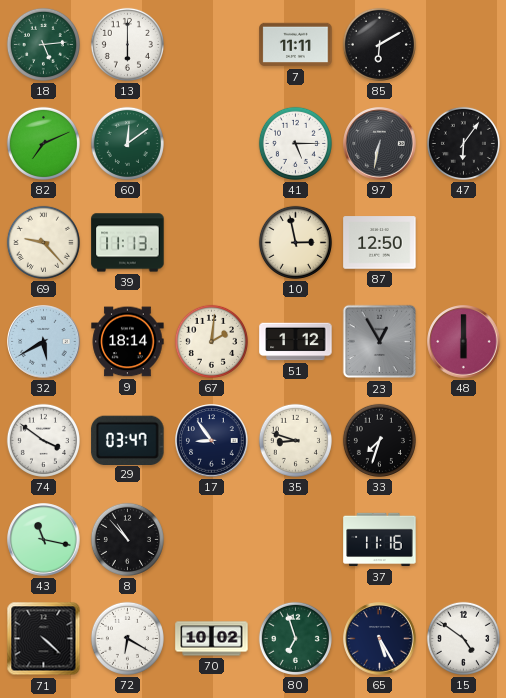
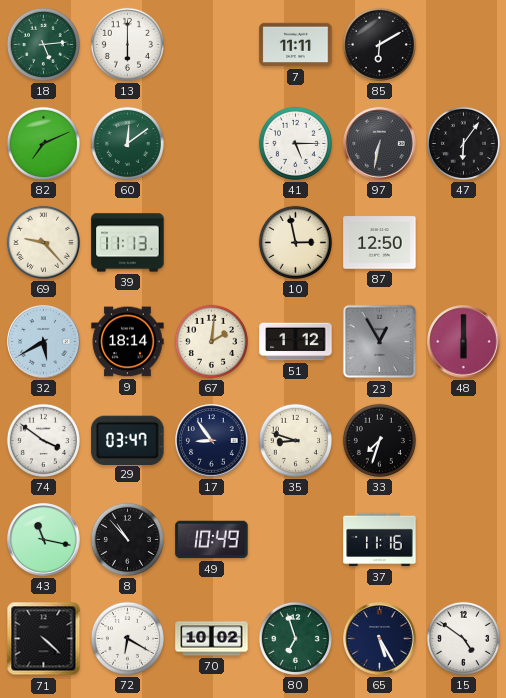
49: none -> 10:49
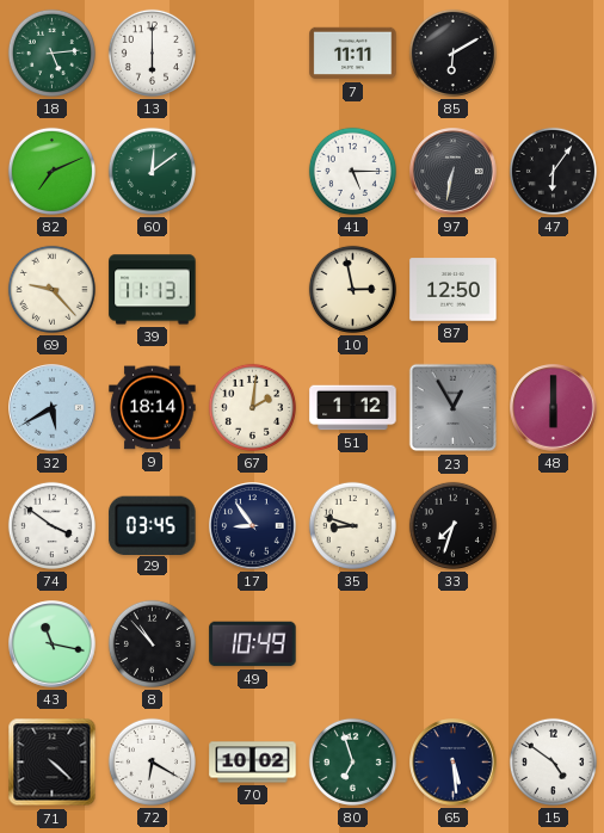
29: 03:47 -> 03:45
37: 11:16 -> none
65: 5:25 -> 5:29
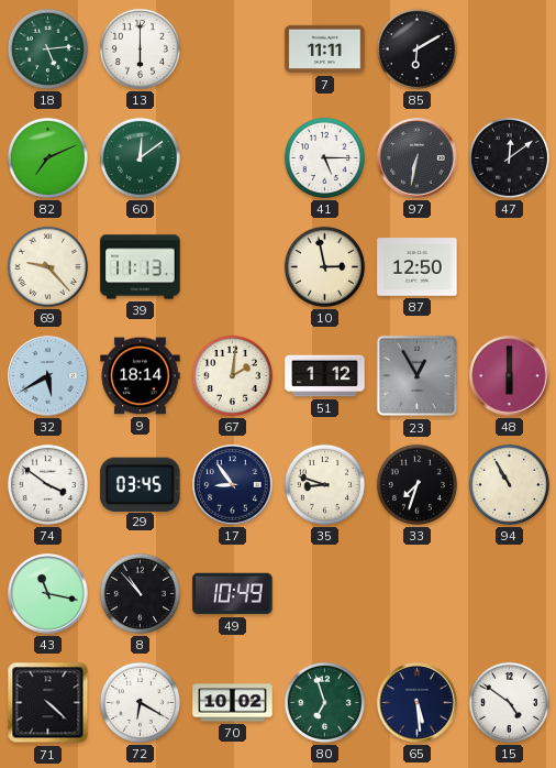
47: 6:06 -> 12:09
94: none -> 10:55
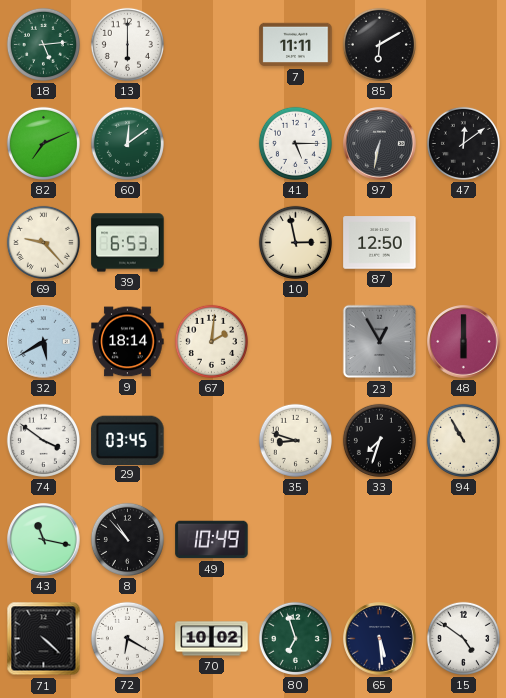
39: 11:13 -> 6:53
51: 1:12 -> none
17: 8:54 -> none
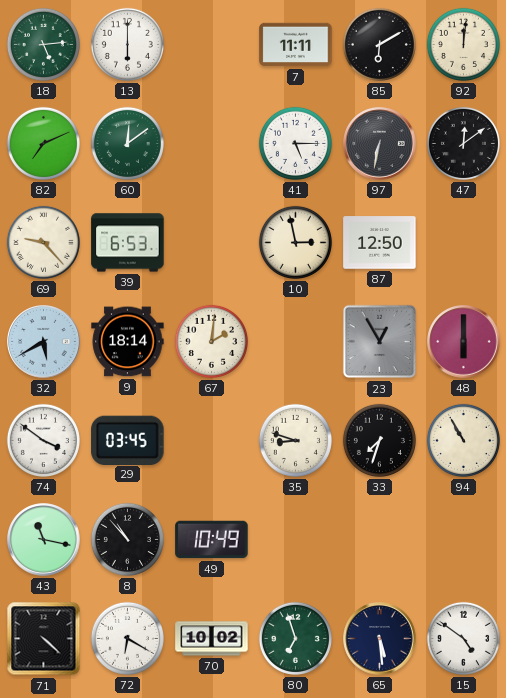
92: none -> 12:01
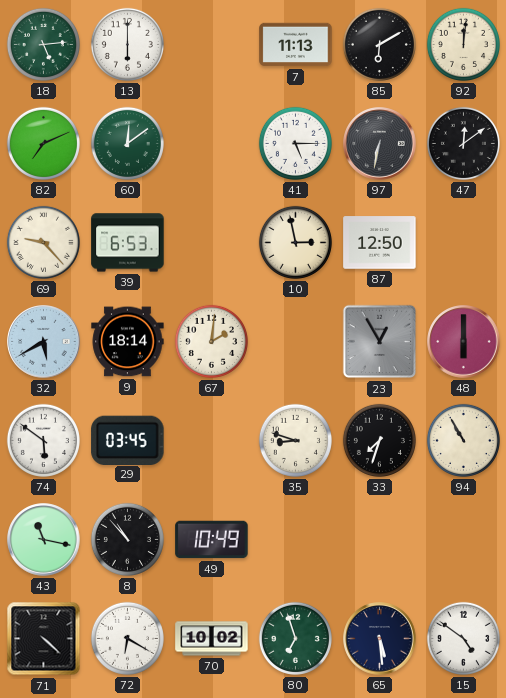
7: 11:11 -> 11:13
74: 3:51 -> 5:51
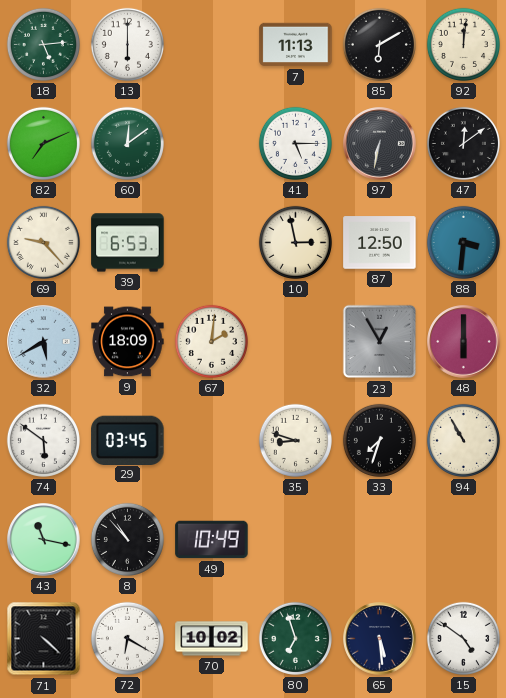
88: none -> 3:31
9: 18:14 -> 18:09
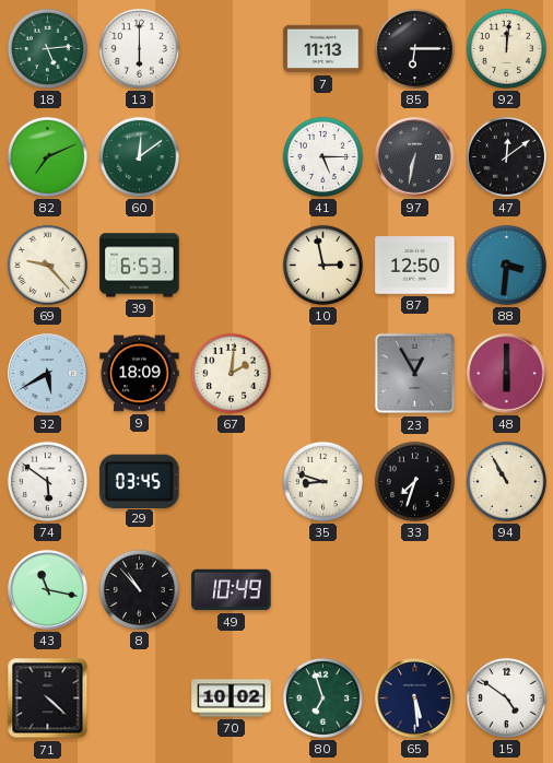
85: 6:10 -> 6:15
72: 6:20 -> none
